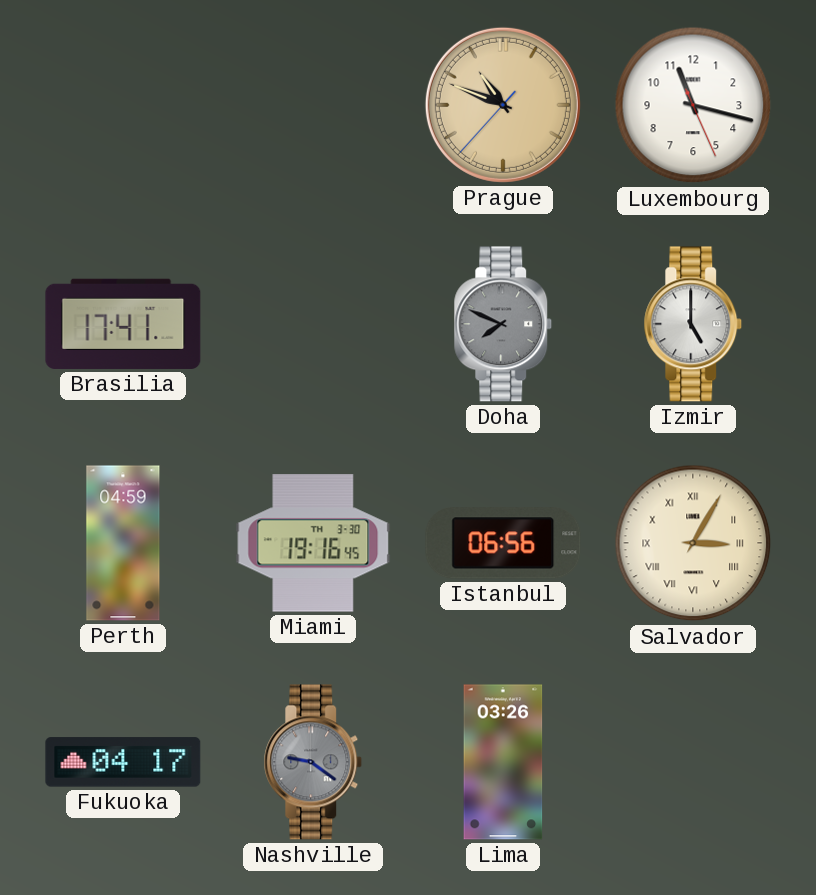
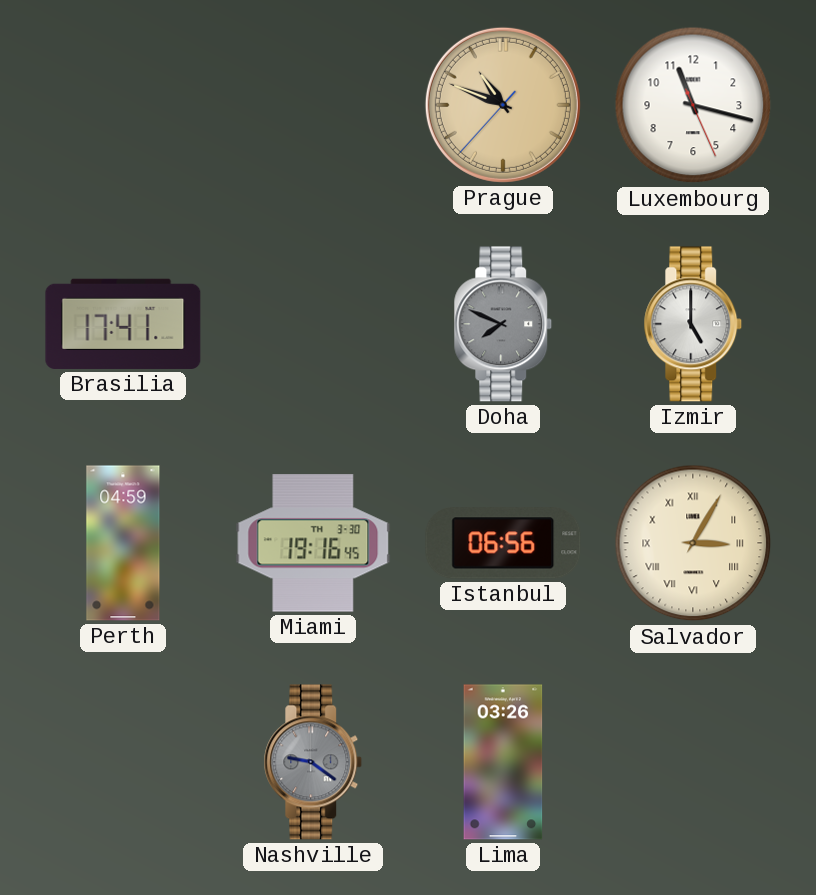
Fukuoka: 04:17 -> none
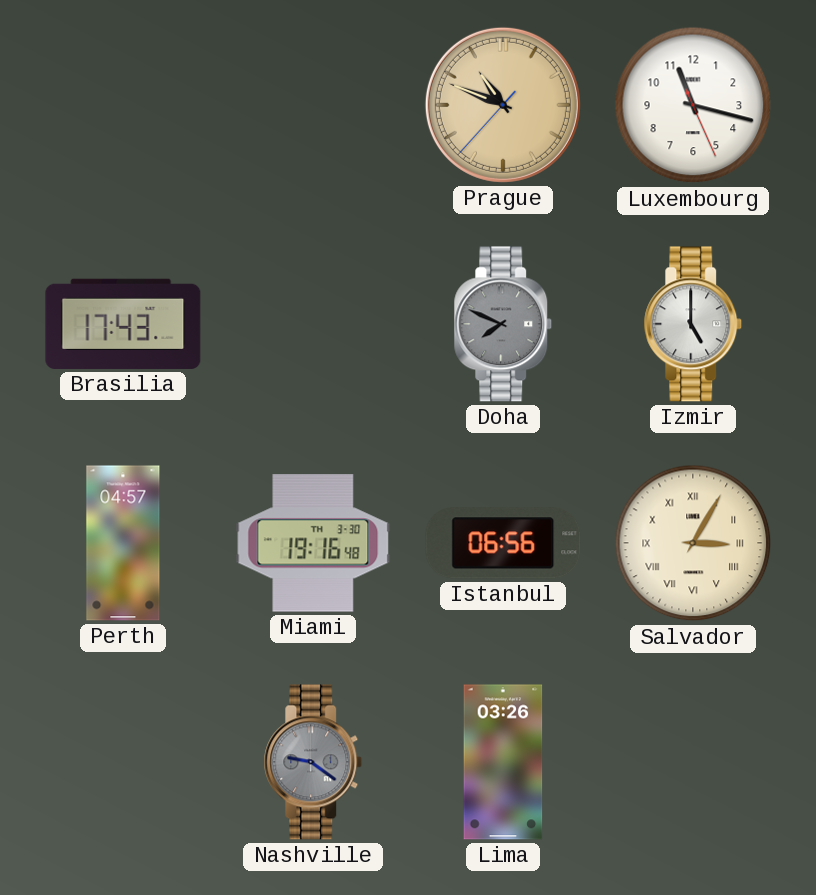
Brasilia: 17:41 -> 17:43
Perth: 04:59 -> 04:57
Miami: 19:16:45 -> 19:16:48
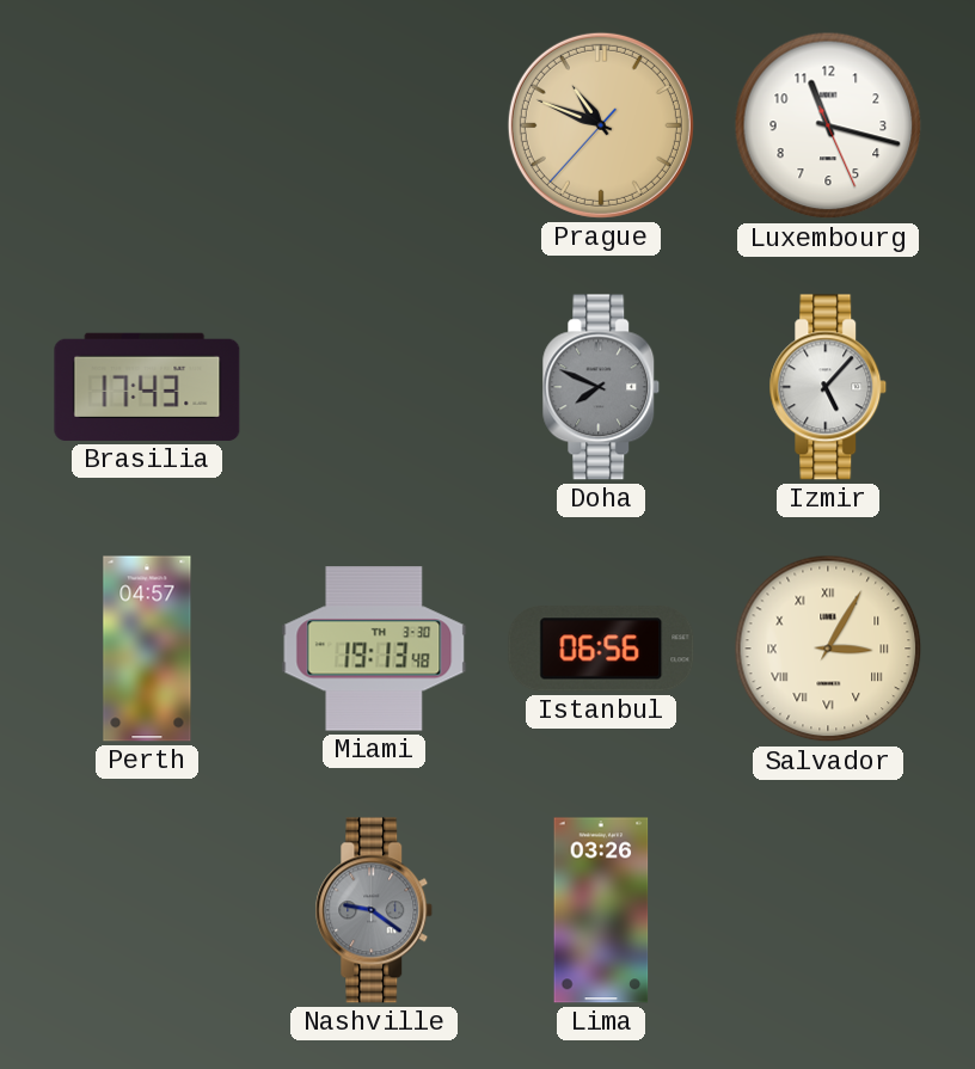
Izmir: 5:00 -> 5:07
Miami: 19:16 -> 19:13
